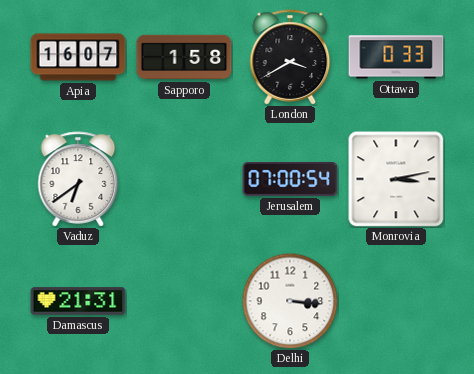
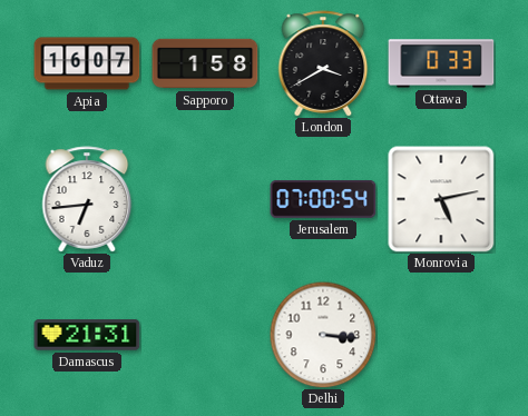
Vaduz: 6:39 -> 6:44
Monrovia: 3:13 -> 5:13
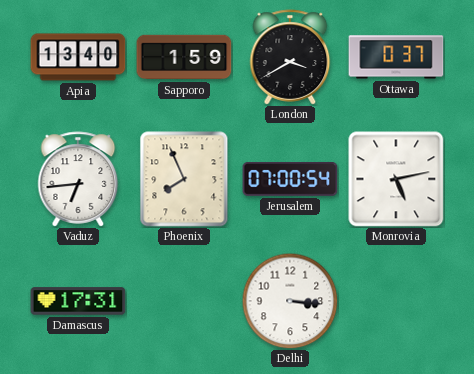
Apia: 16:07 -> 13:40
Sapporo: 1:58 -> 1:59
Ottawa: 0:33 -> 0:37
Phoenix: none -> 7:56
Damascus: 21:31 -> 17:31
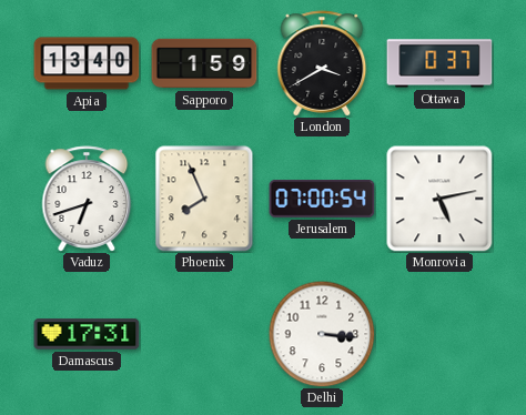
Vaduz: 6:44 -> 6:42
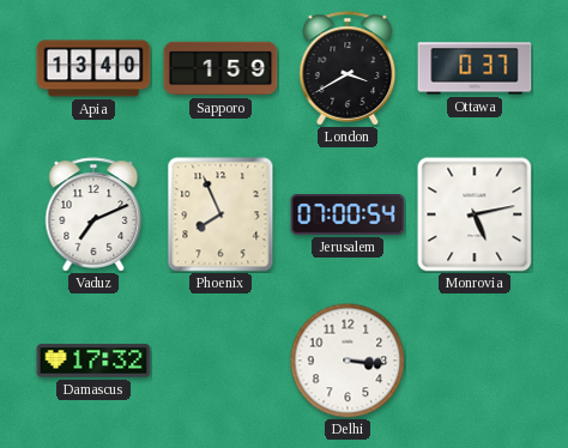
Vaduz: 6:42 -> 7:11
Damascus: 17:31 -> 17:32
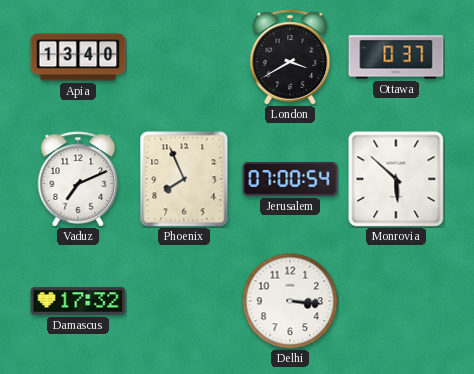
Sapporo: 1:59 -> none
Monrovia: 5:13 -> 5:52
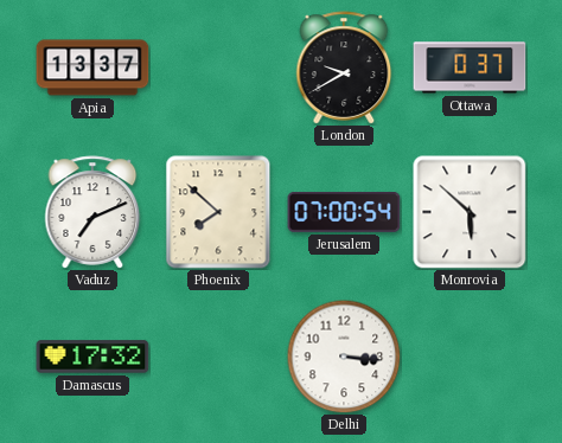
Apia: 13:40 -> 13:37
London: 3:40 -> 9:40
Phoenix: 7:56 -> 7:52
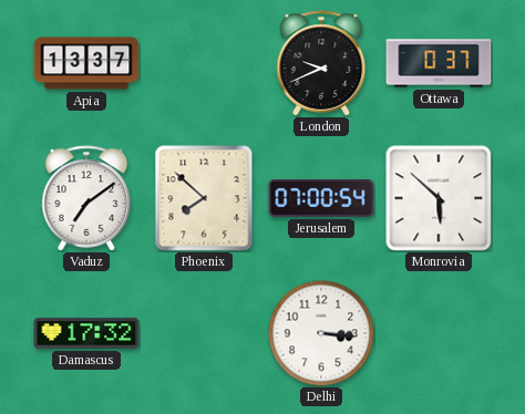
London: 9:40 -> 9:41
Vaduz: 7:11 -> 7:09
